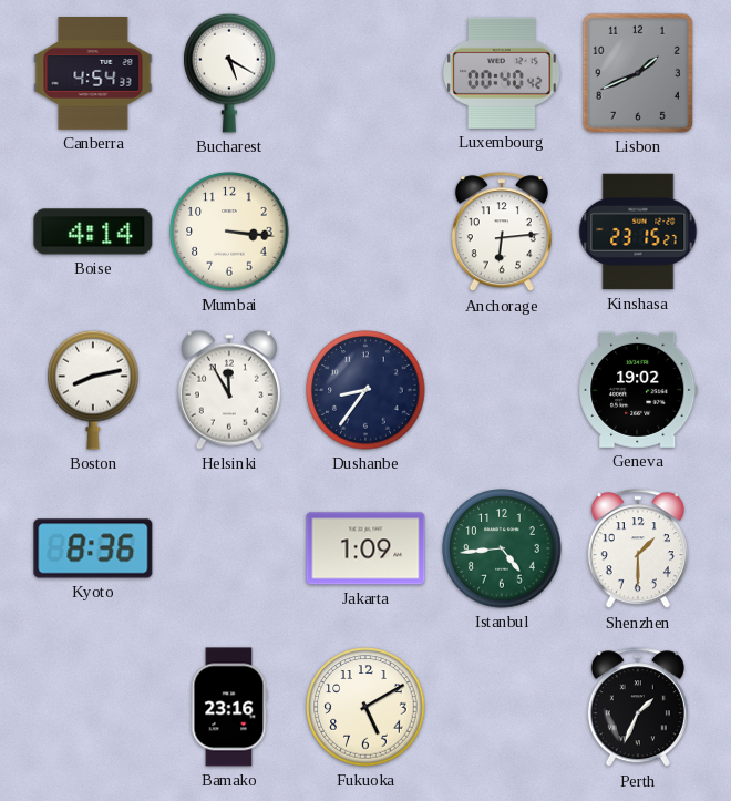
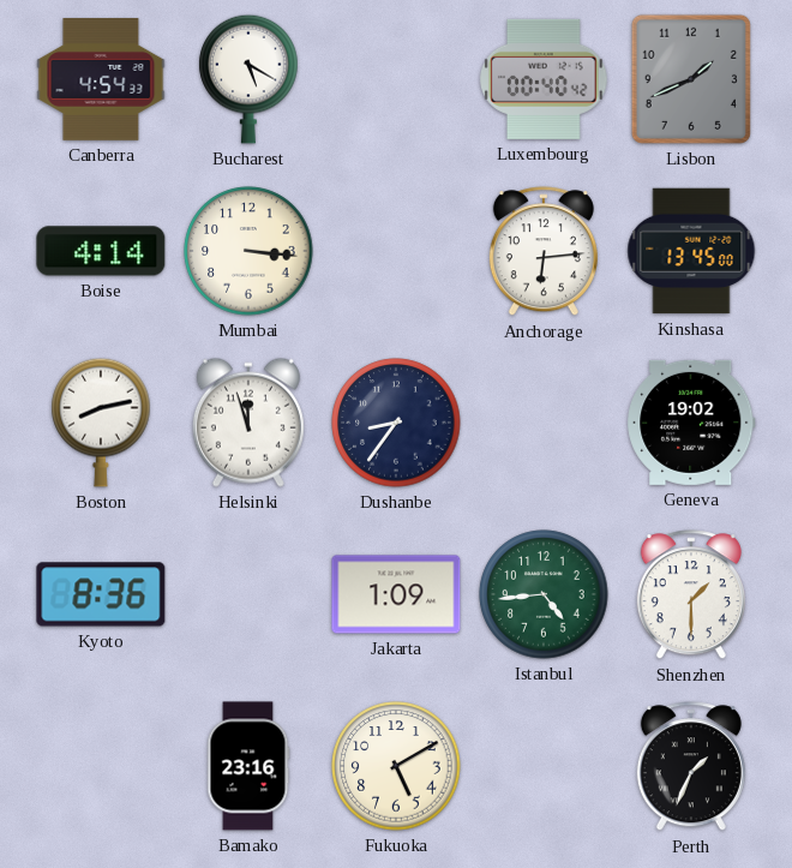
Kinshasa: 23:15 -> 13:45
Helsinki: 11:55 -> 11:57
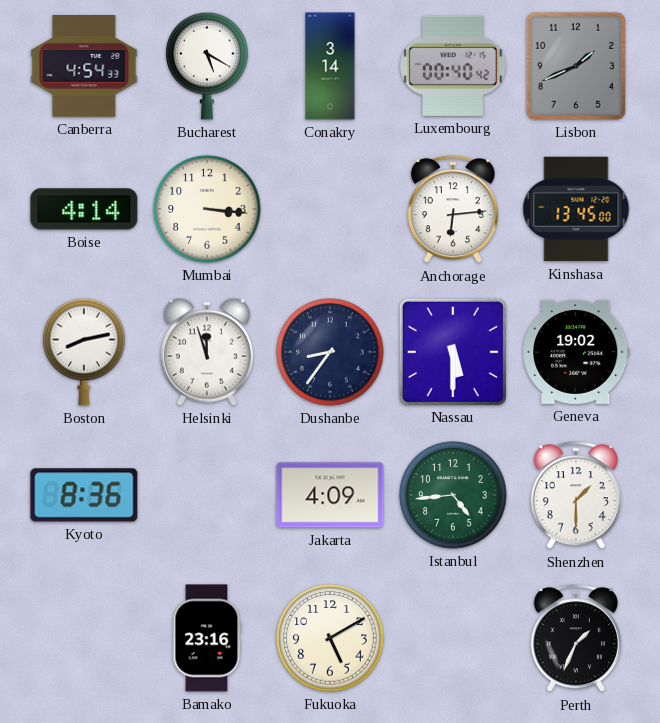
Conakry: none -> 3:14
Nassau: none -> 5:30
Jakarta: 1:09 -> 4:09
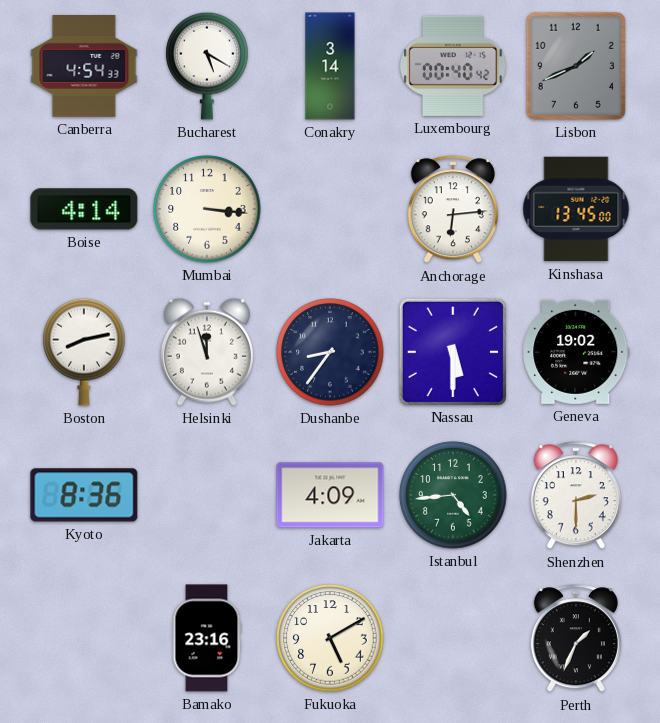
Shenzhen: 1:30 -> 2:30
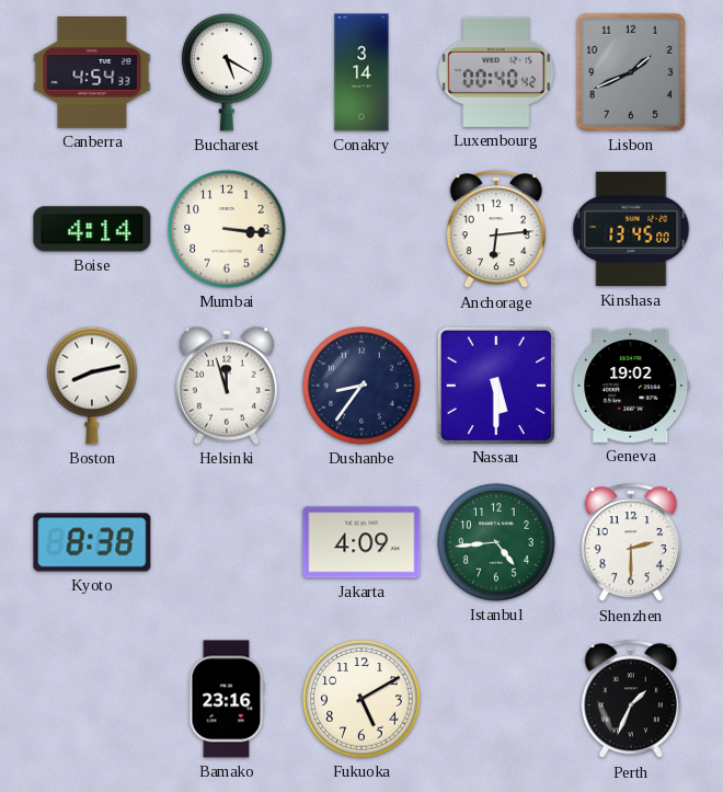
Kyoto: 8:36 -> 8:38
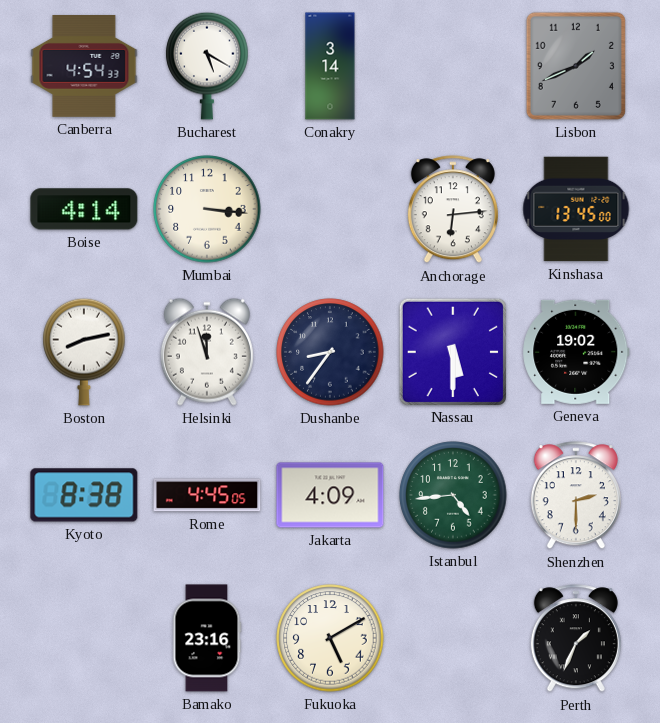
Luxembourg: 00:40 -> none
Rome: none -> 4:45
